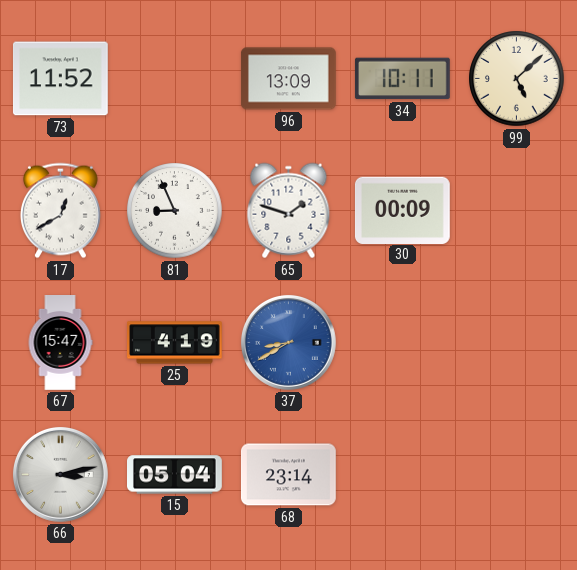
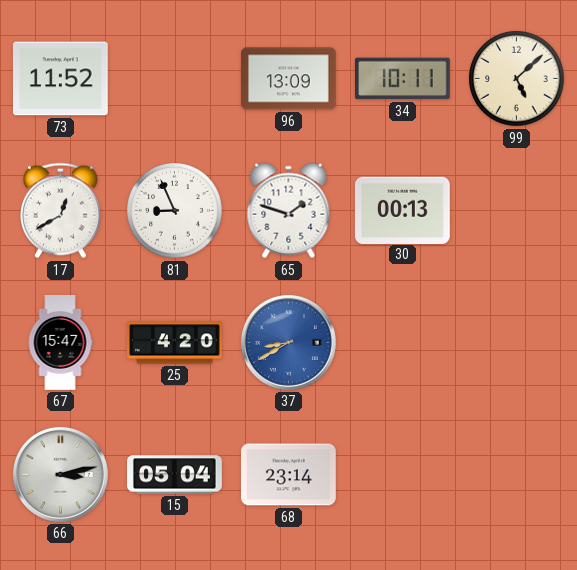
30: 00:09 -> 00:13
25: 4:19 -> 4:20
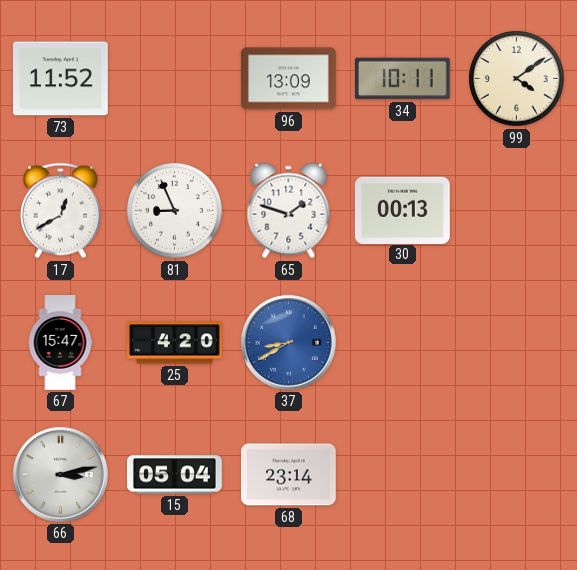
99: 5:08 -> 4:09
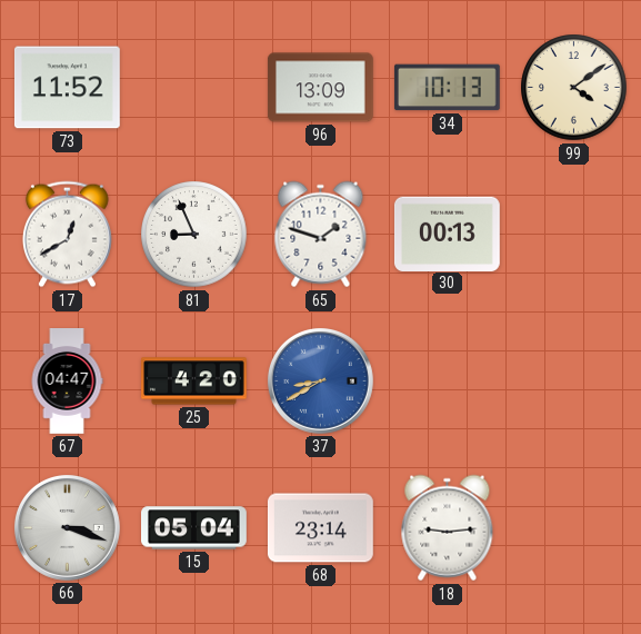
34: 10:11 -> 10:13
67: 15:47 -> 04:47
66: 3:13 -> 3:18
18: none -> 9:14
